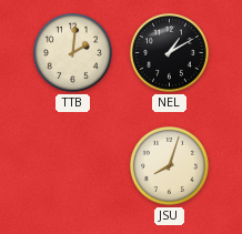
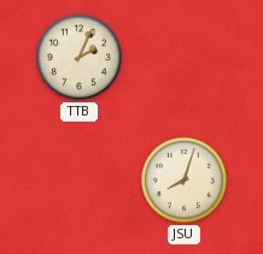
TTB: 2:01 -> 2:04
NEL: 1:10 -> none
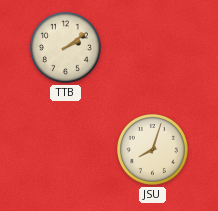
TTB: 2:04 -> 2:09
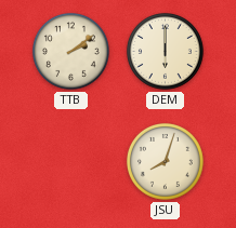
DEM: none -> 6:00
